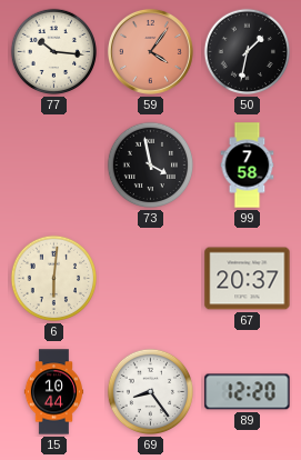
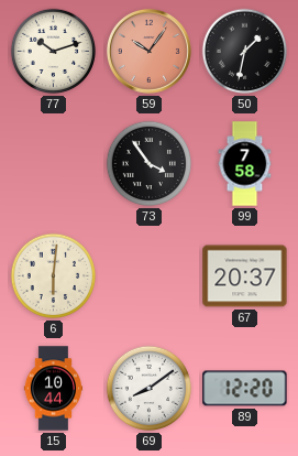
77: 10:16 -> 10:12
59: 4:06 -> 10:06
73: 3:58 -> 3:54
69: 8:24 -> 8:09
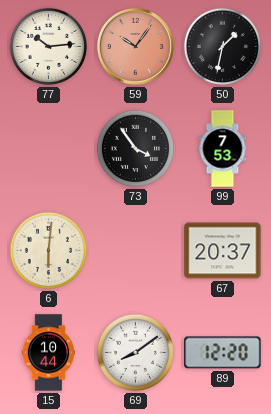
77: 10:12 -> 10:14
99: 7:58 -> 7:53
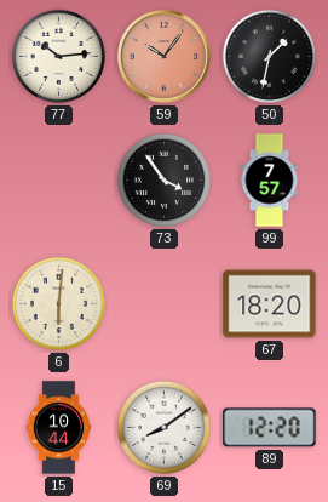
99: 7:53 -> 7:57
67: 20:37 -> 18:20
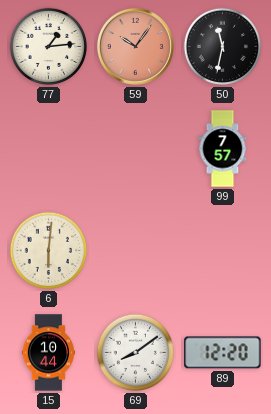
77: 10:14 -> 1:14
50: 1:32 -> 11:32
73: 3:54 -> none
67: 18:20 -> none
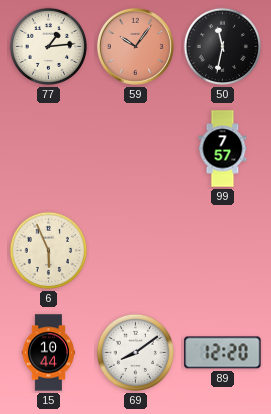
6: 6:01 -> 5:56
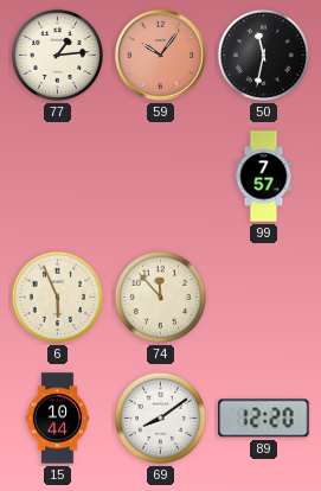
74: none -> 11:53
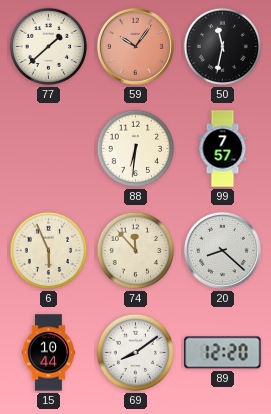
77: 1:14 -> 1:38
88: none -> 6:31
20: none -> 8:22
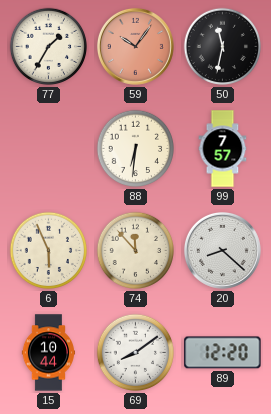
77: 1:38 -> 1:35
